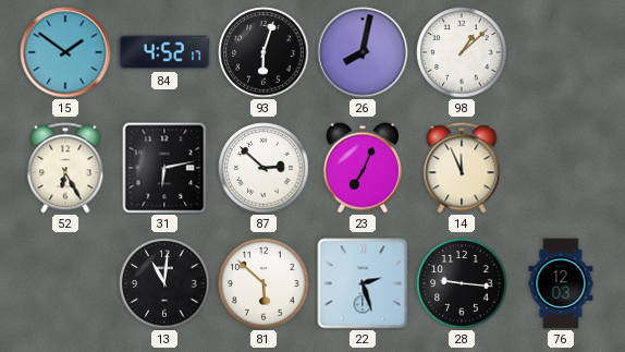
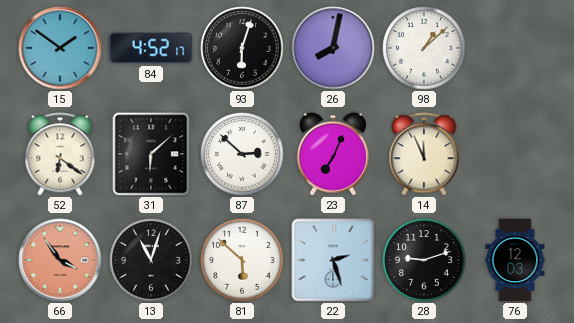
52: 6:25 -> 6:21
31: 6:13 -> 6:08
66: none -> 3:54
13: 11:01 -> 11:03
28: 9:16 -> 9:12
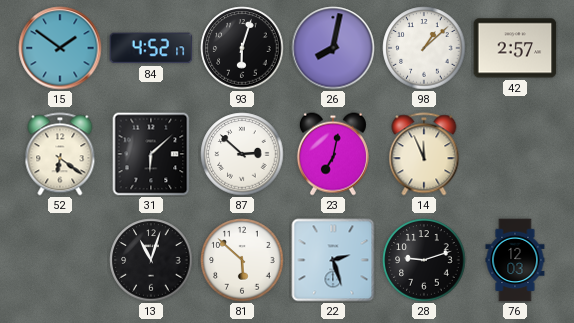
42: none -> 2:57
23: 7:04 -> 7:02
66: 3:54 -> none
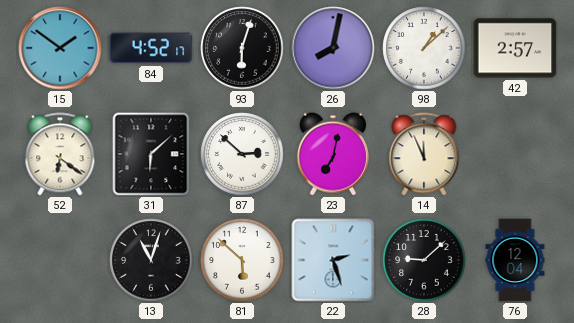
28: 9:12 -> 9:08
76: 12:03 -> 12:04
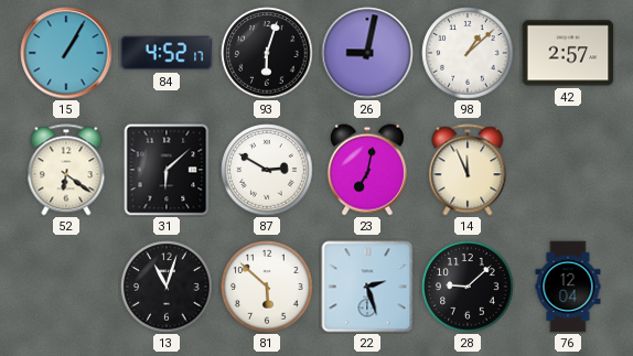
15: 1:51 -> 1:05
26: 8:02 -> 9:02
87: 2:52 -> 2:50
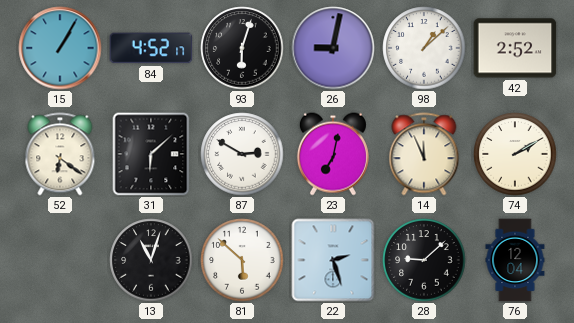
42: 2:57 -> 2:52
74: none -> 2:10
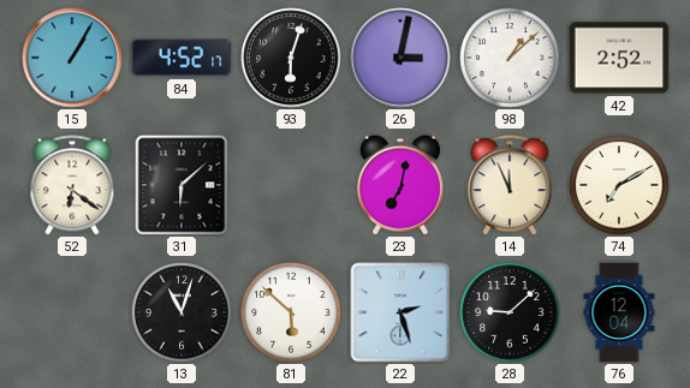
26: 9:02 -> 3:02
87: 2:50 -> none
74: 2:10 -> 7:10
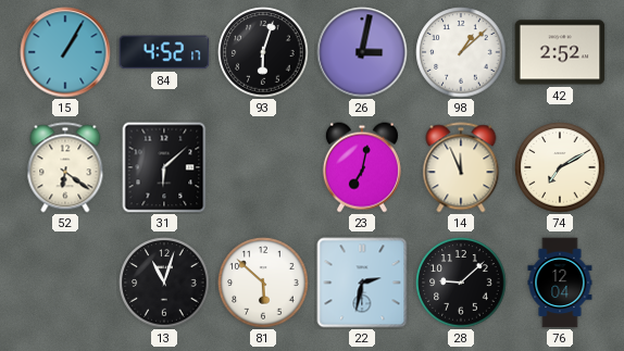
22: 2:27 -> 2:32
